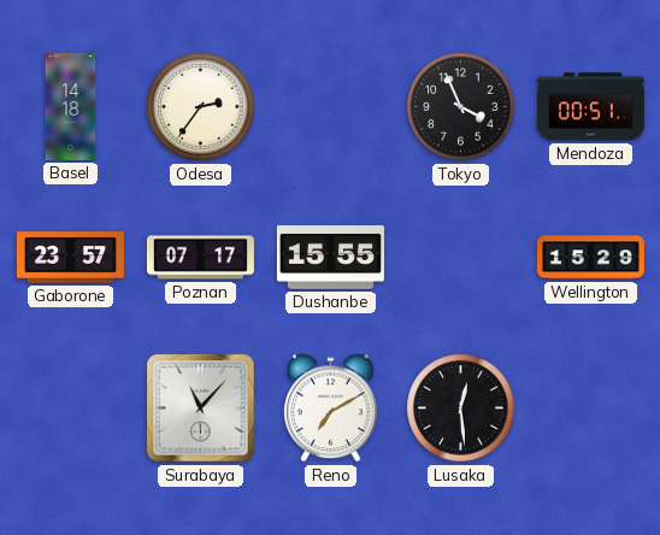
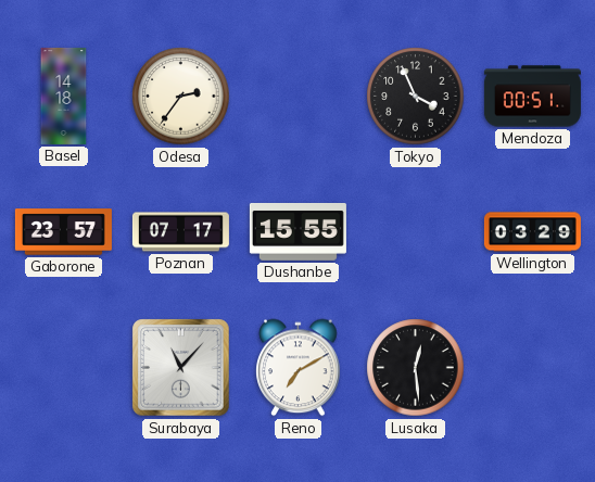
Wellington: 15:29 -> 03:29
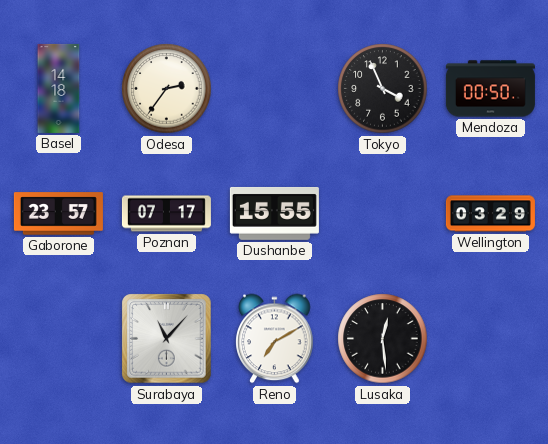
Mendoza: 00:51 -> 00:50
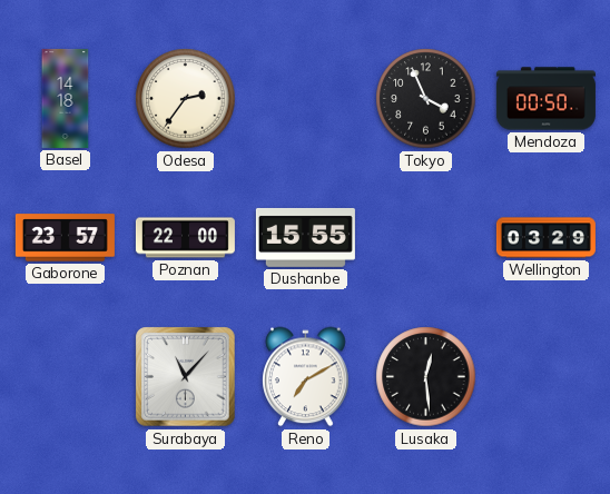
Poznan: 07:17 -> 22:00
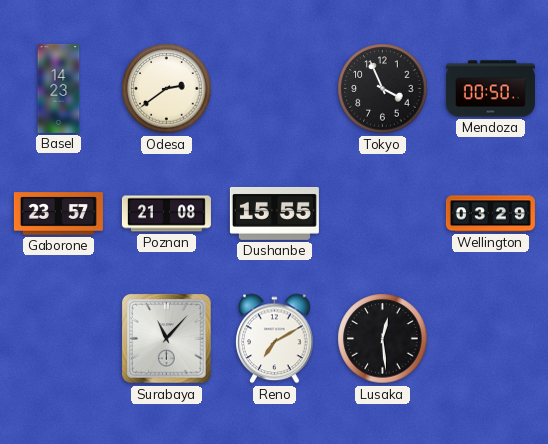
Basel: 14:18 -> 14:23
Odesa: 2:36 -> 2:39
Poznan: 22:00 -> 21:08
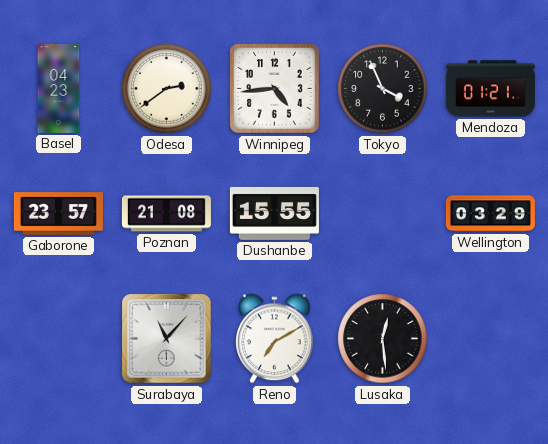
Basel: 14:23 -> 04:23
Winnipeg: none -> 4:44
Mendoza: 00:50 -> 01:21
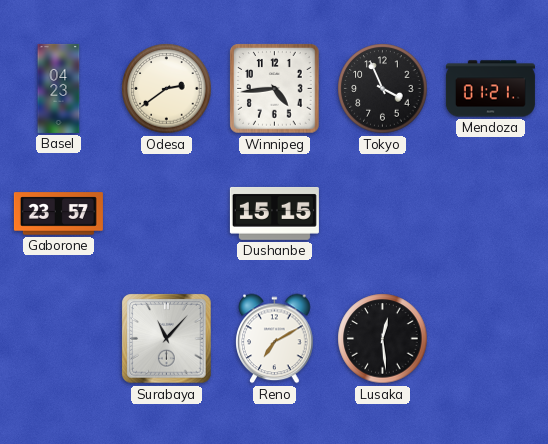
Poznan: 21:08 -> none
Dushanbe: 15:55 -> 15:15
Wellington: 03:29 -> none
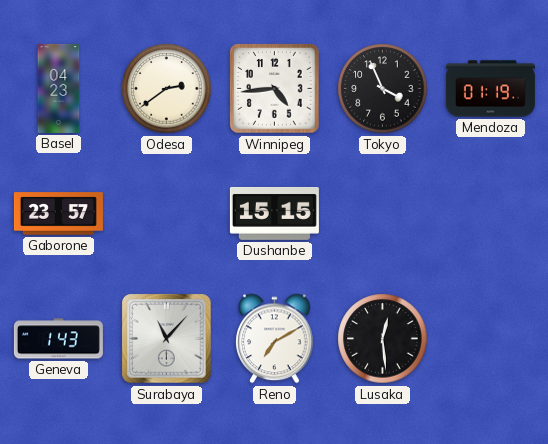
Mendoza: 01:21 -> 01:19
Geneva: none -> 1:43
